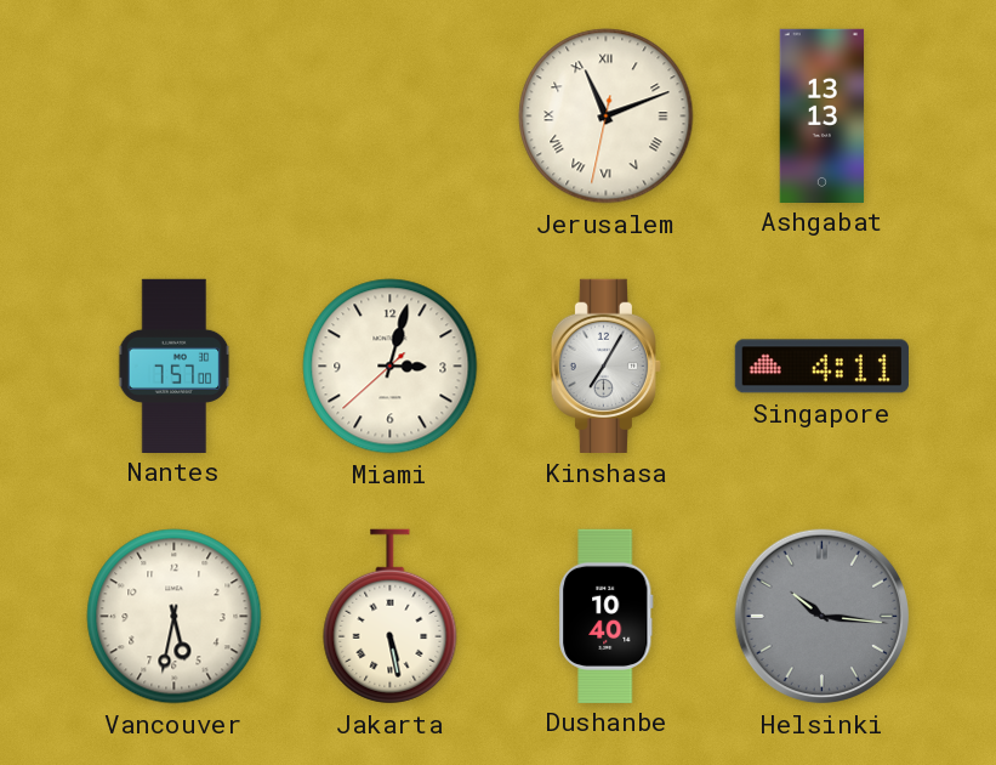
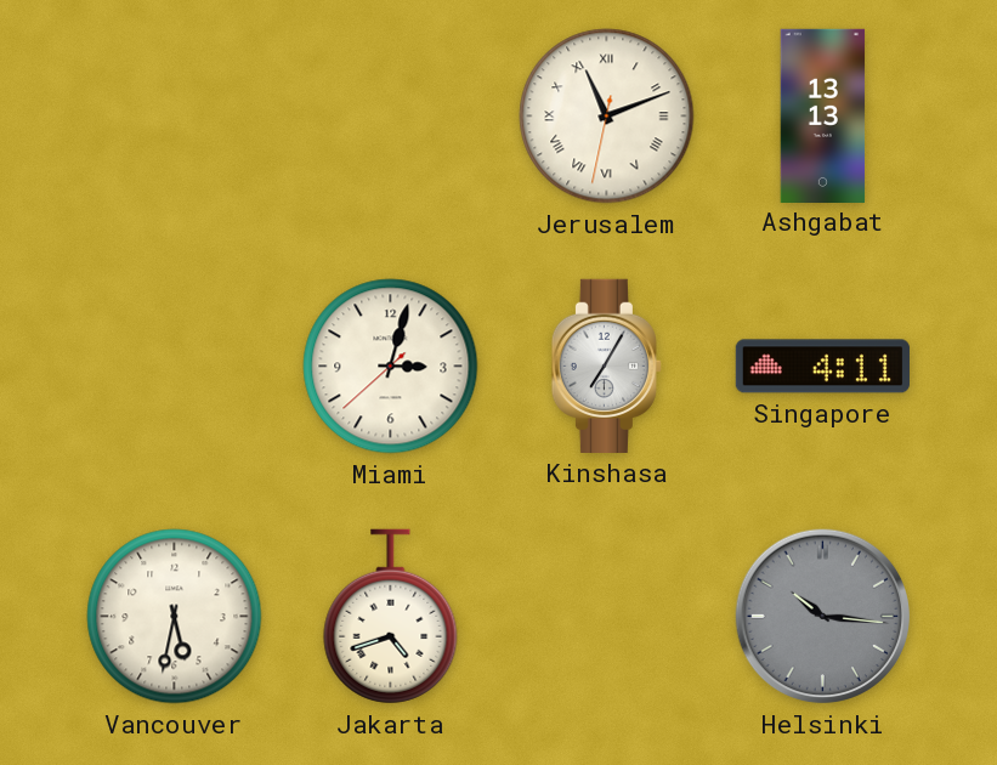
Nantes: 7:57 -> none
Jakarta: 5:28 -> 4:42
Dushanbe: 10:40 -> none
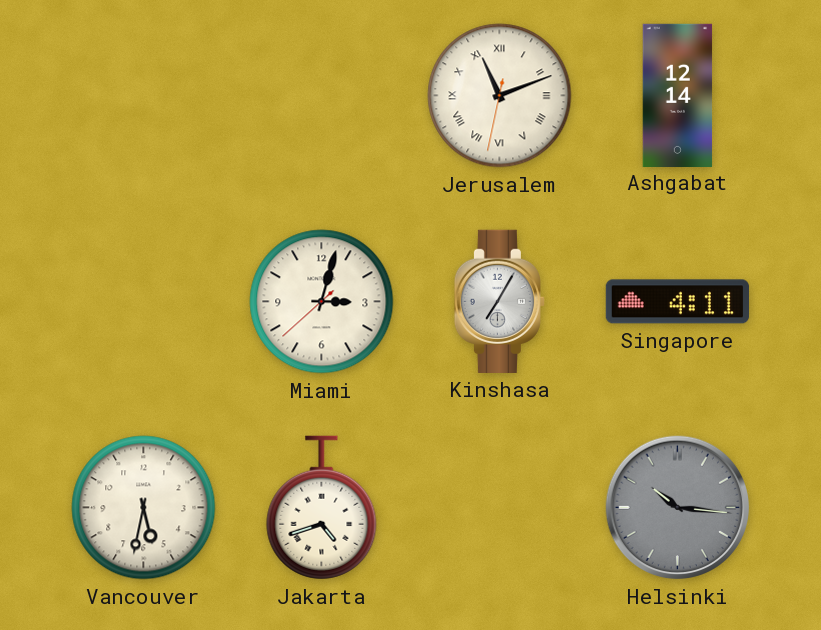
Ashgabat: 13:13 -> 12:14
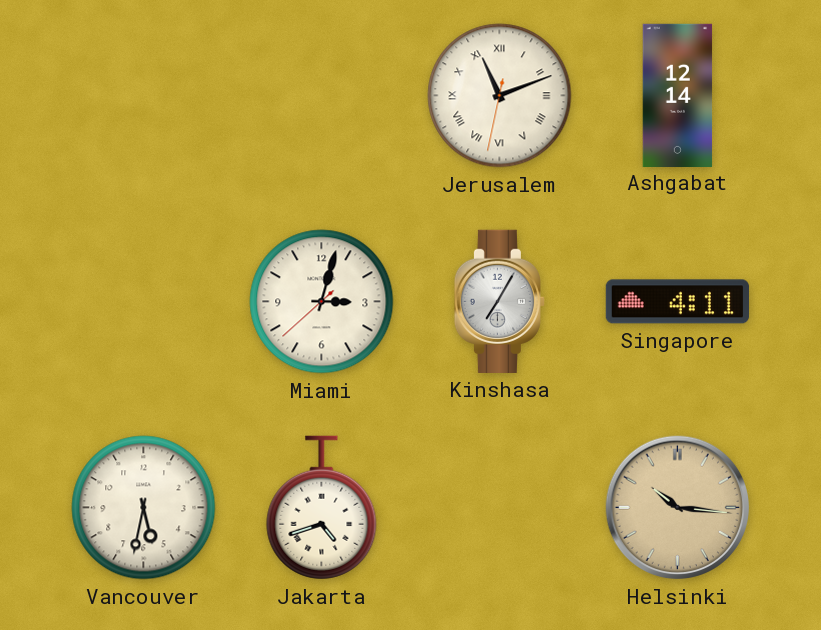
Helsinki dial: grey -> champagne
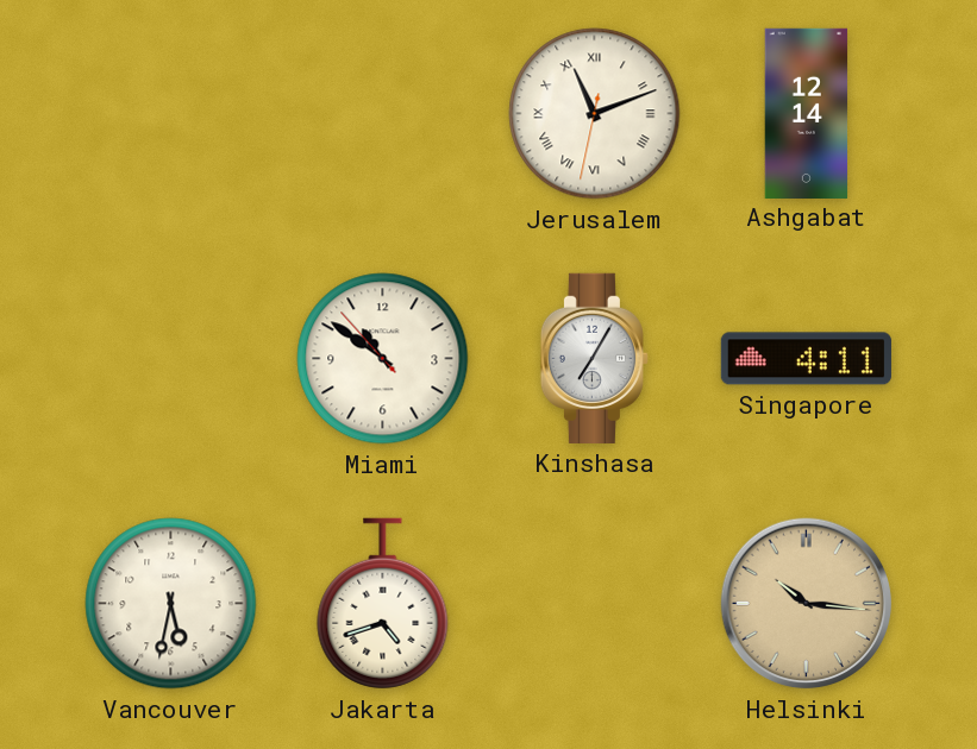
Miami: 3:02 -> 10:50
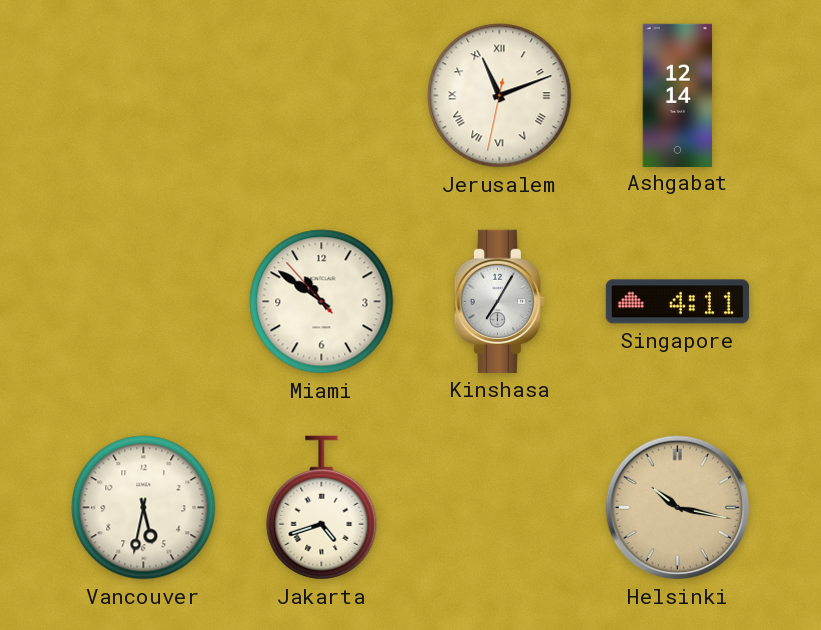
Helsinki: 10:16 -> 10:17
